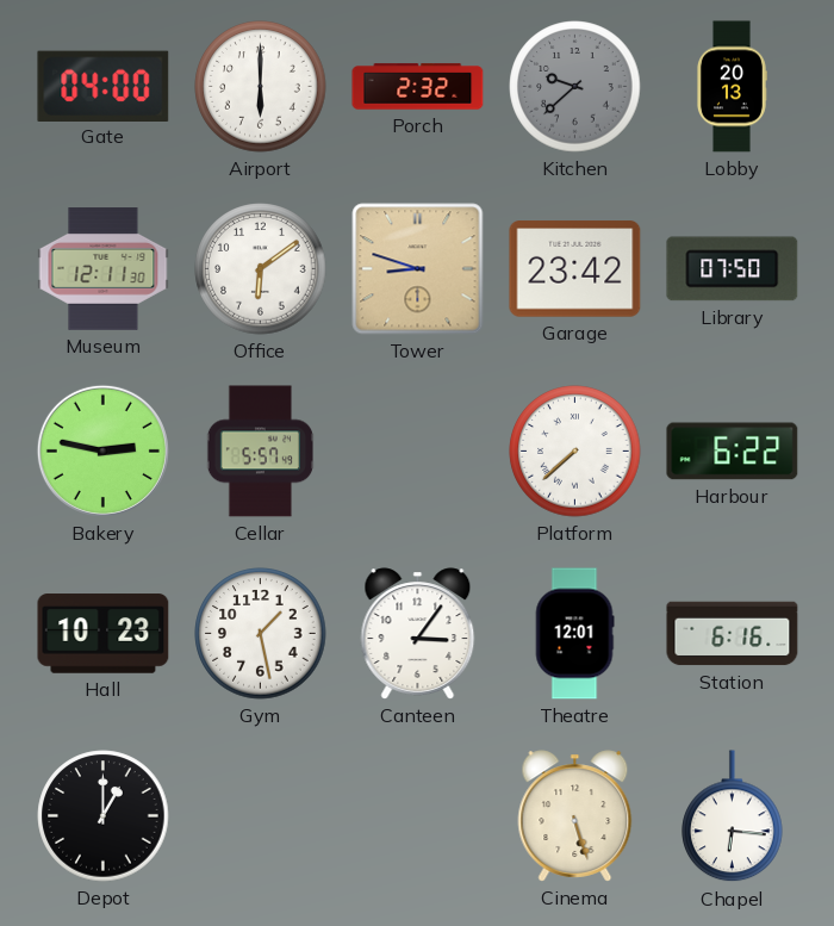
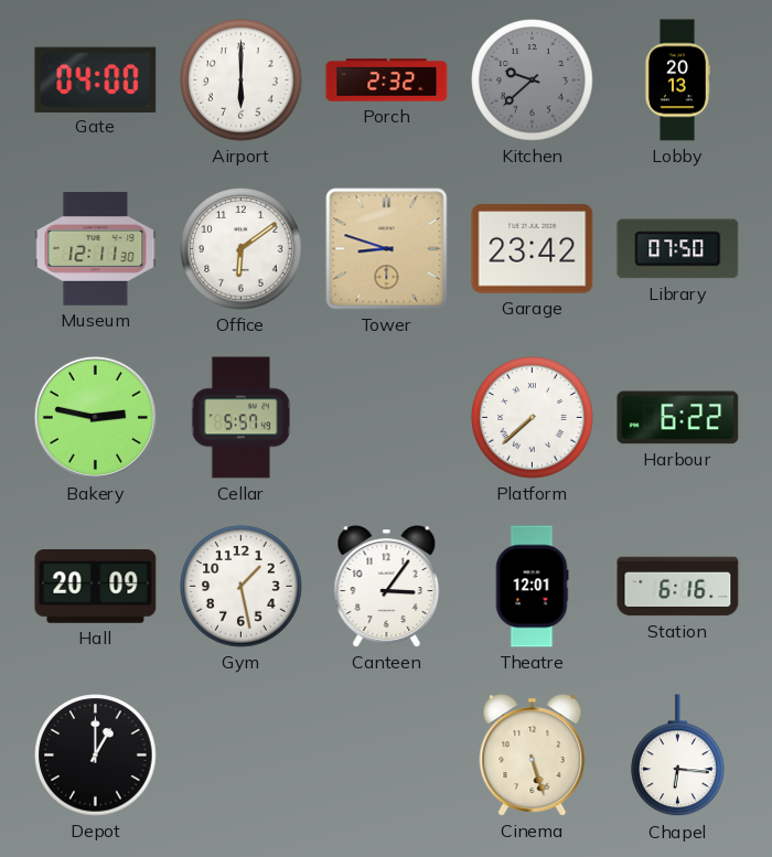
Hall: 10:23 -> 20:09
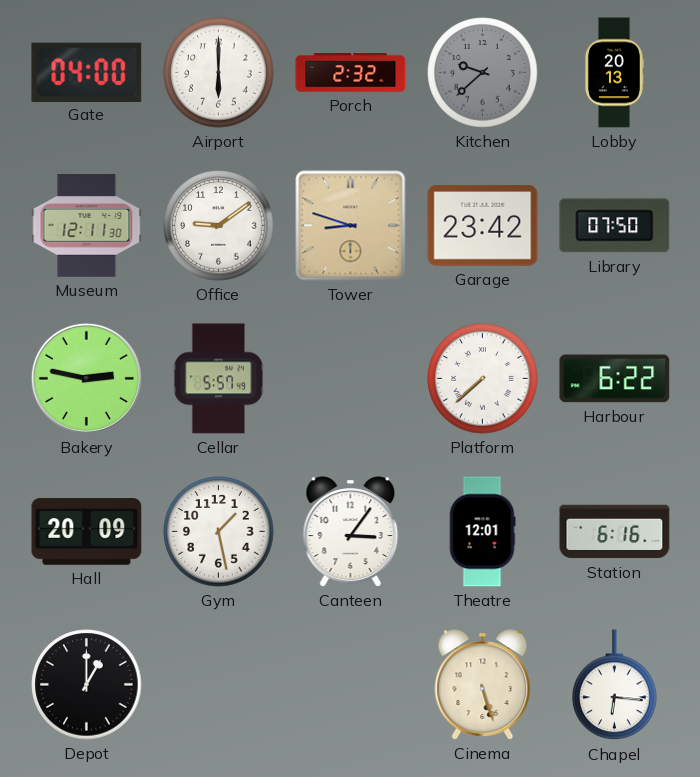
Office: 6:09 -> 9:09
